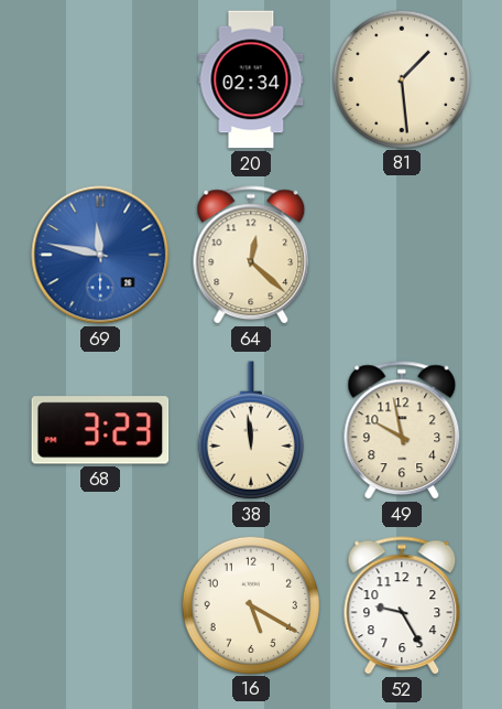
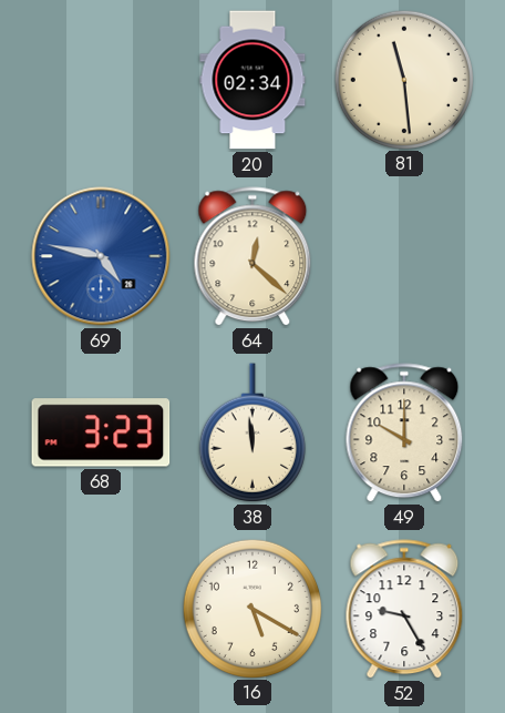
81: 1:29 -> 11:29
69: 11:47 -> 4:47
49: 9:58 -> 10:00
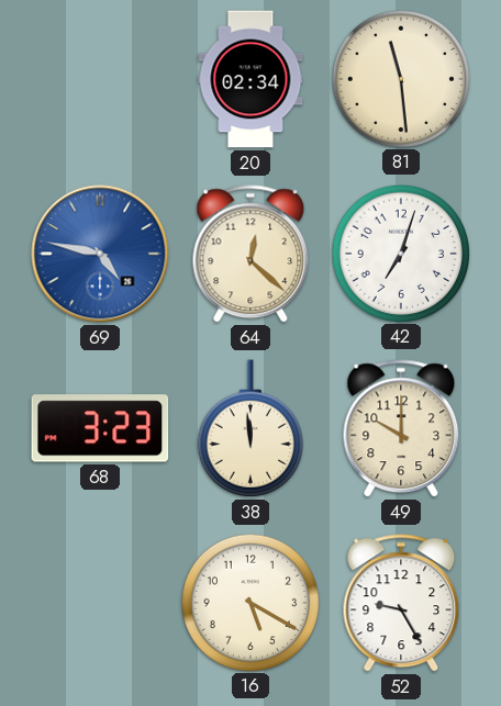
42: none -> 7:03
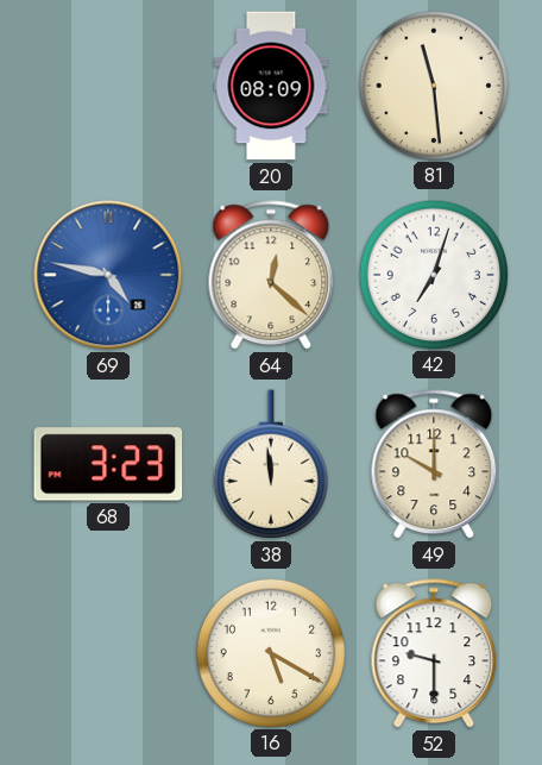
20: 02:34 -> 08:09
52: 9:25 -> 9:30
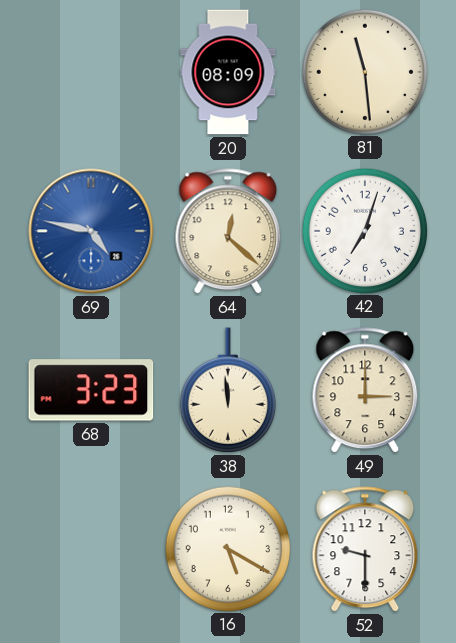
49: 10:00 -> 3:00
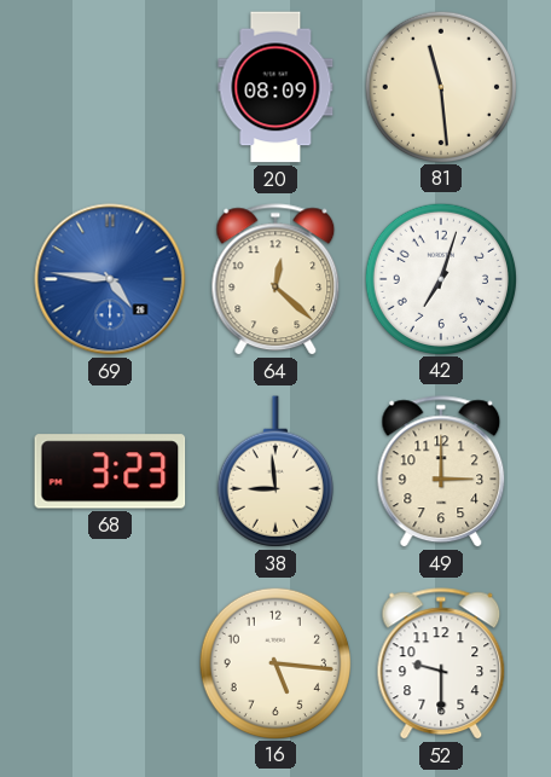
69: 4:47 -> 4:46
38: 11:59 -> 8:59
16: 5:20 -> 5:16
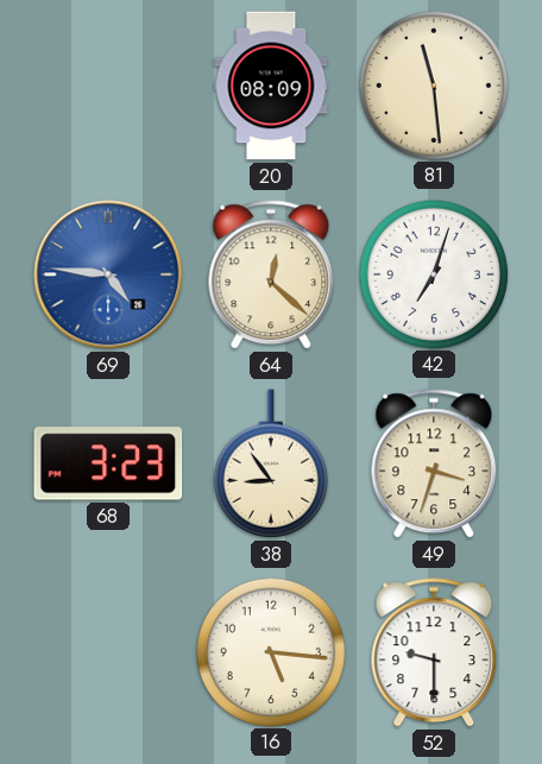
38: 8:59 -> 8:54
49: 3:00 -> 3:33
